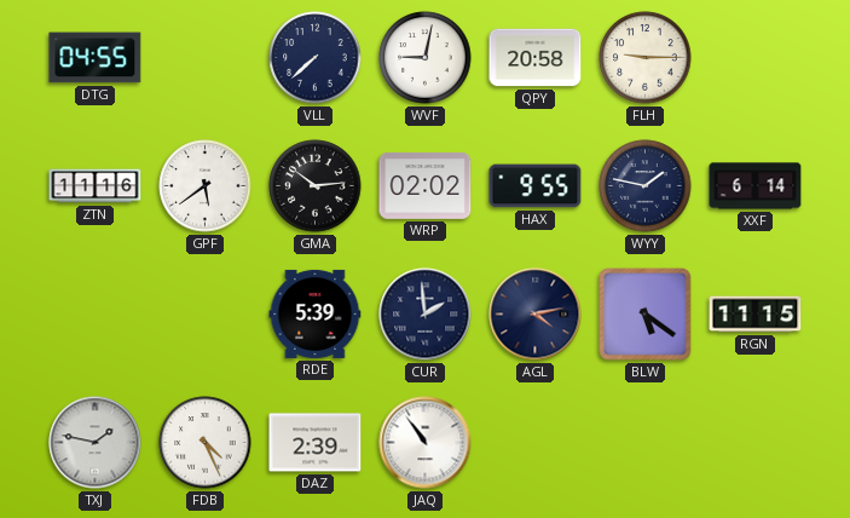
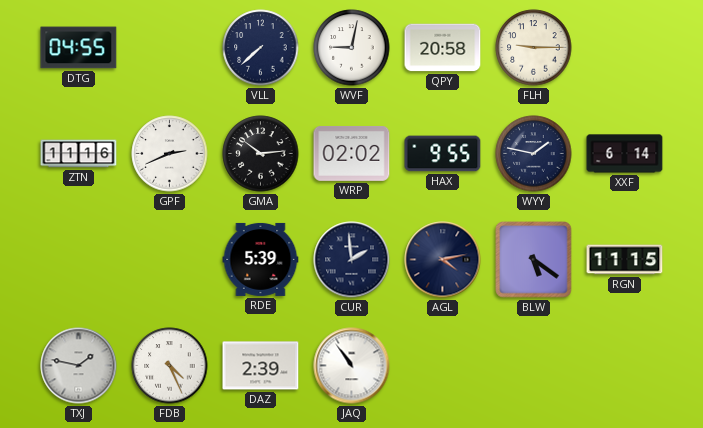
GPF: 5:39 -> 2:41
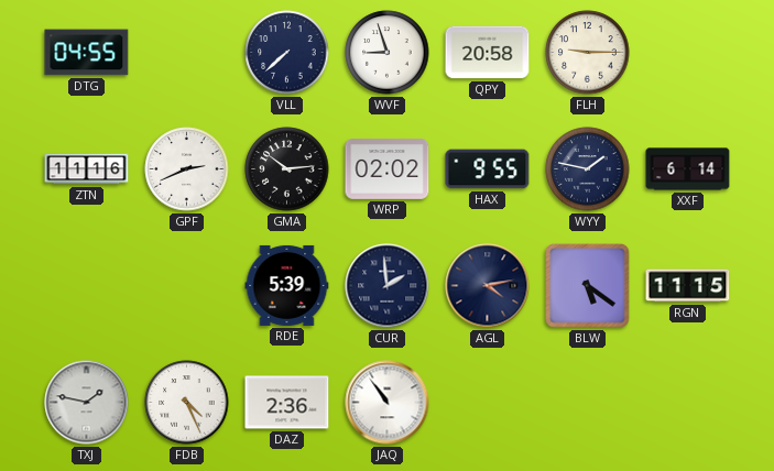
WVF: 9:02 -> 8:57
DAZ: 2:39 -> 2:36
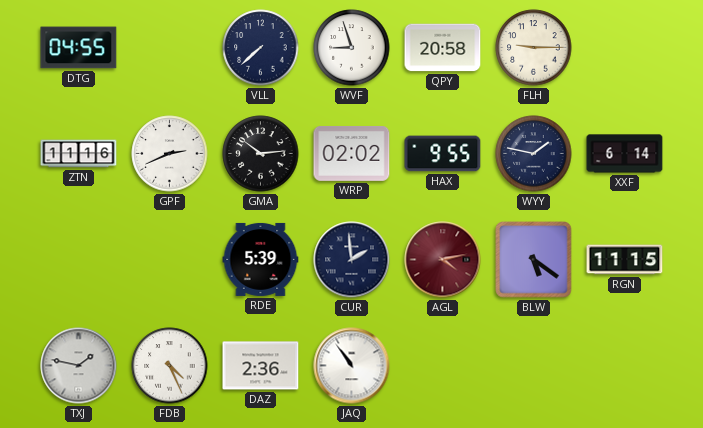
AGL dial: navy -> burgundy
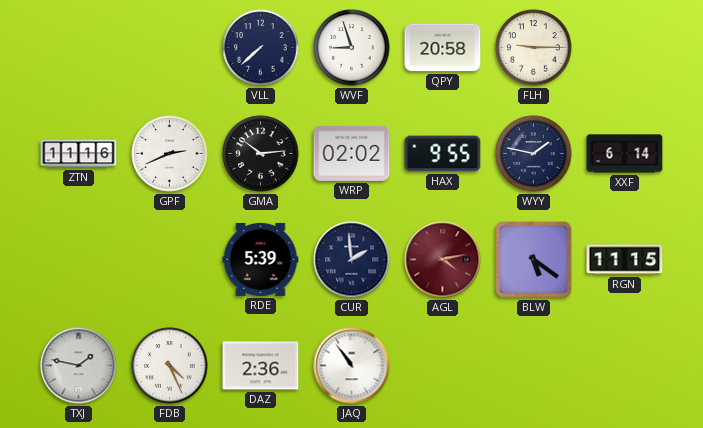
DTG: 04:55 -> none
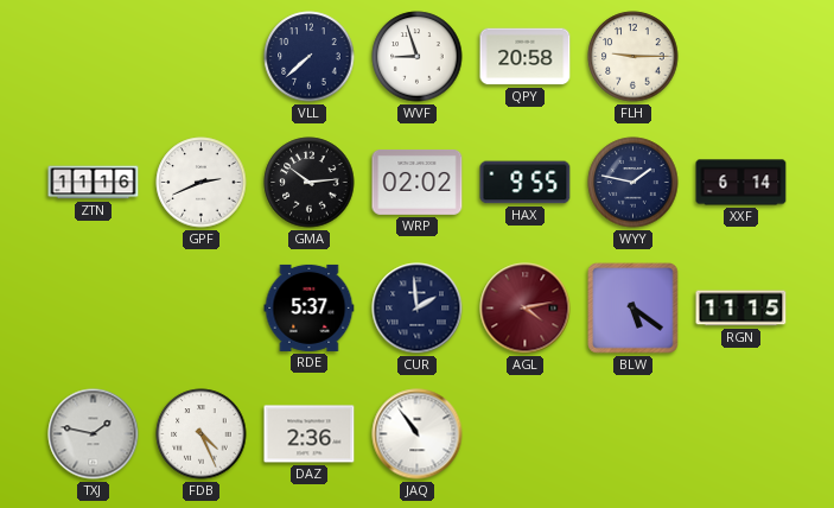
RDE: 5:39 -> 5:37
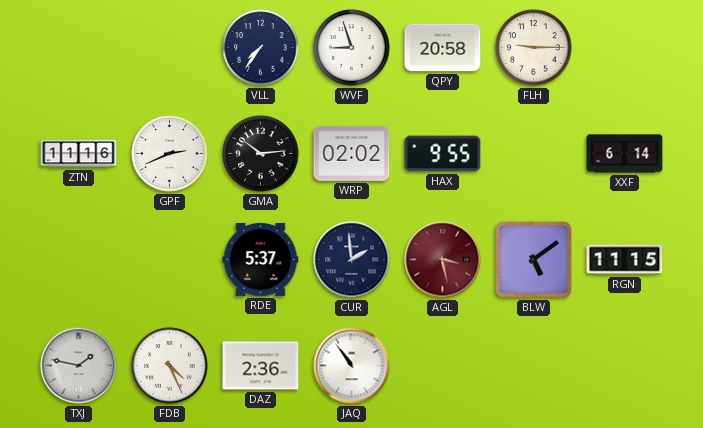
VLL: 7:38 -> 7:36
WYY: 1:47 -> none
AGL: 4:13 -> 3:28
BLW: 5:21 -> 5:09
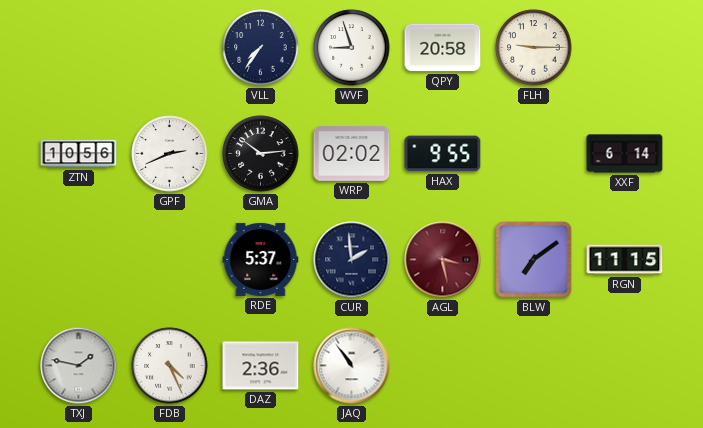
ZTN: 11:16 -> 10:56
BLW: 5:09 -> 7:09
